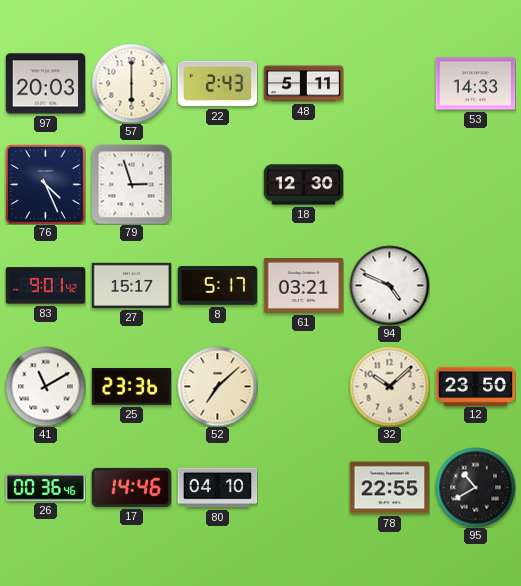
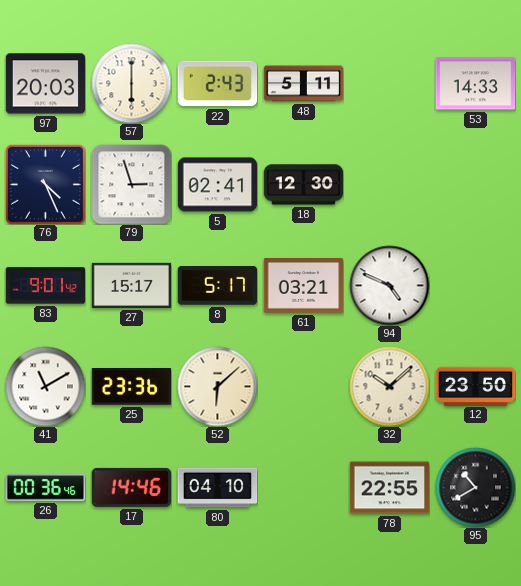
5: none -> 02:41
52: 7:08 -> 6:08
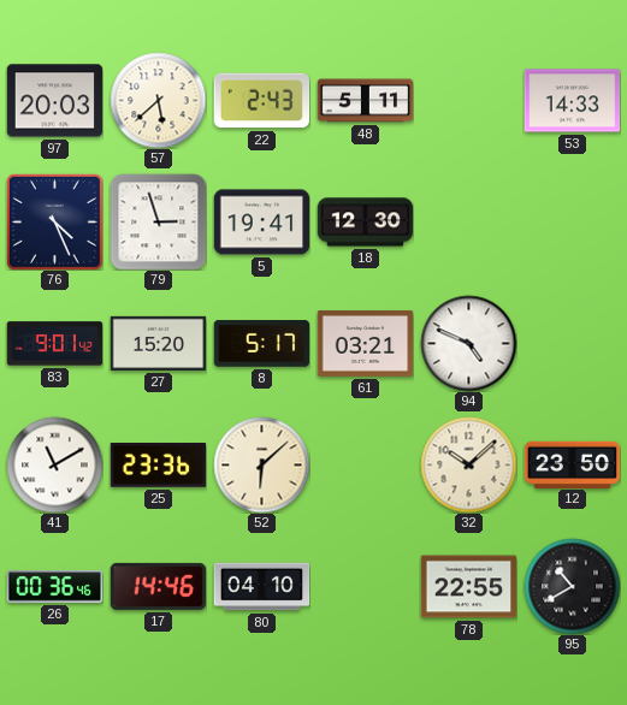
57: 6:00 -> 5:38
5: 02:41 -> 19:41
27: 15:17 -> 15:20
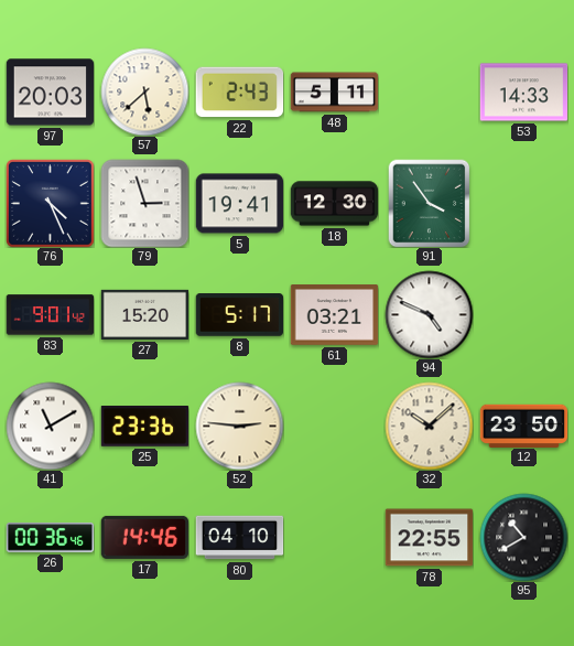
91: none -> 3:54
52: 6:08 -> 2:46
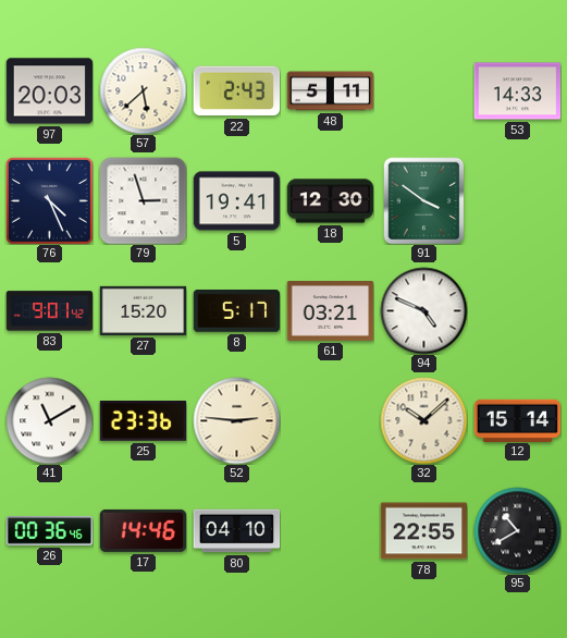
91: 3:54 -> 3:51
12: 23:50 -> 15:14
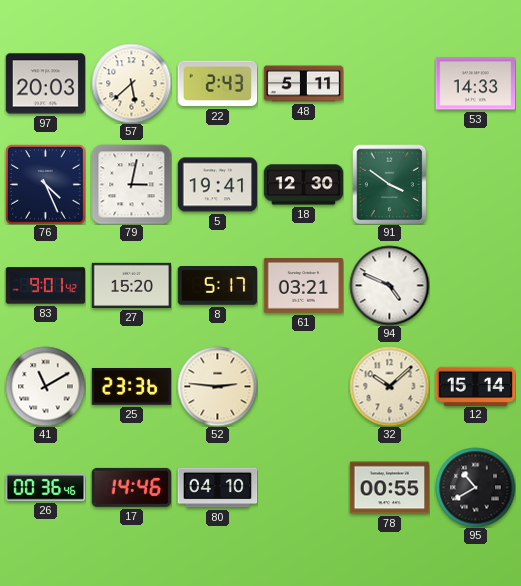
79: 2:57 -> 3:02
78: 22:55 -> 00:55
